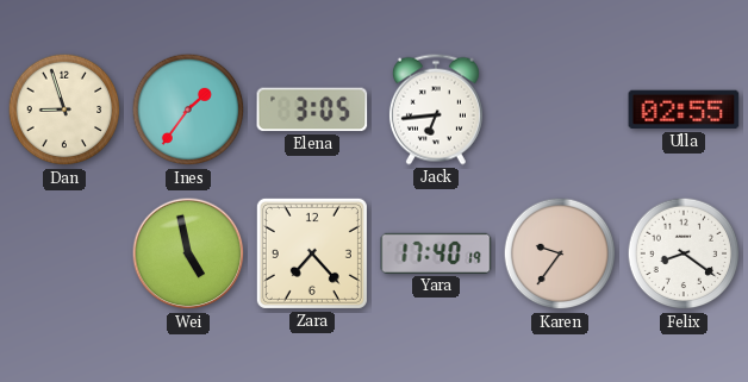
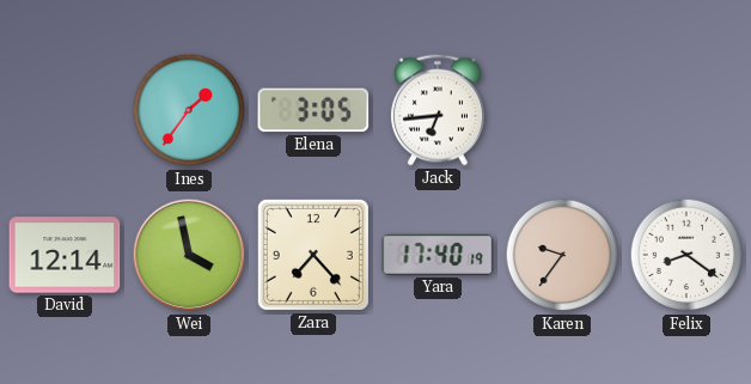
Dan: 8:57 -> none
Ulla: 02:55 -> none
David: none -> 12:14
Wei: 4:58 -> 3:58
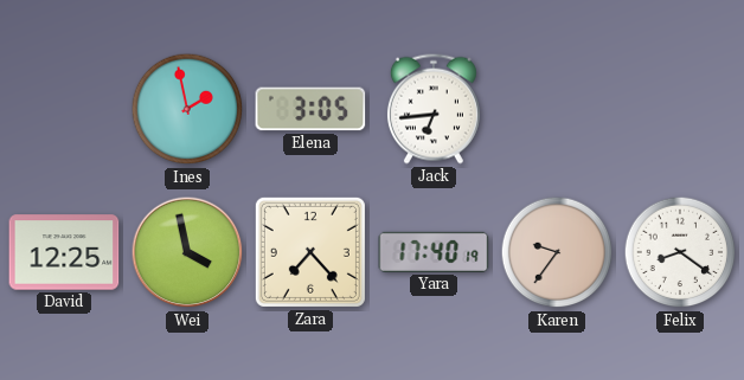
Ines: 1:36 -> 1:58
David: 12:14 -> 12:25
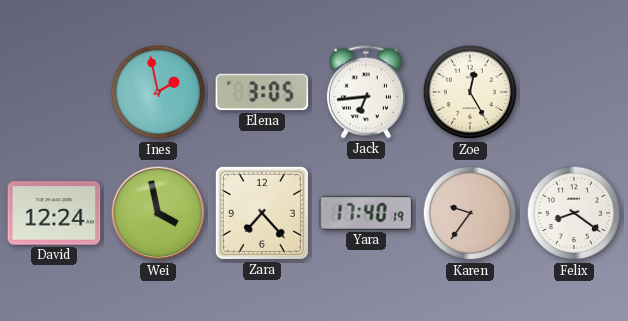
Zoe: none -> 12:25
David: 12:25 -> 12:24
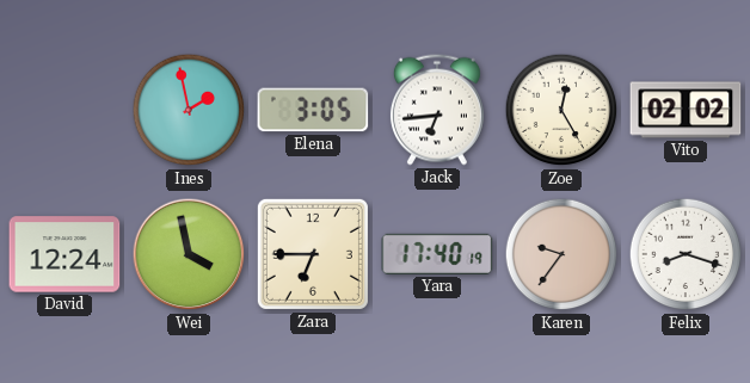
Vito: none -> 02:02
Zara: 7:23 -> 6:45
Felix: 8:21 -> 8:18
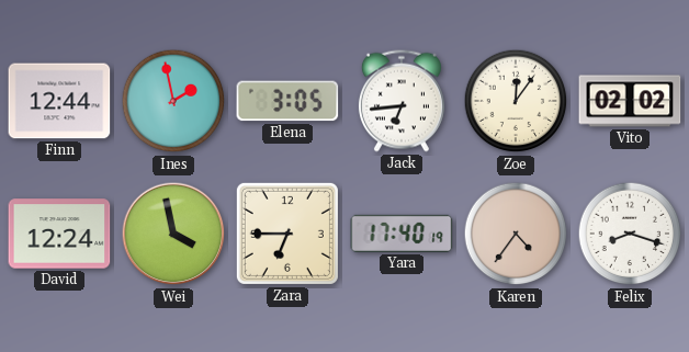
Finn: none -> 12:44
Zoe: 12:25 -> 12:06
Karen: 9:36 -> 4:36
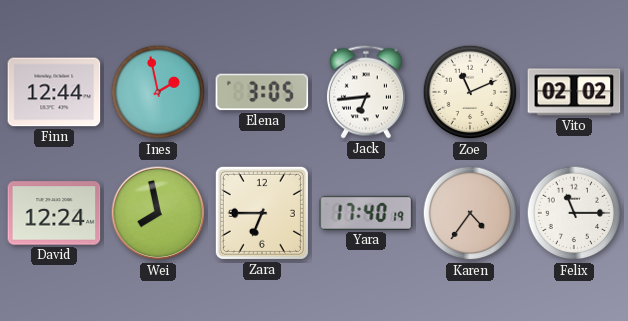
Zoe: 12:06 -> 11:11
Wei: 3:58 -> 7:58
Felix: 8:18 -> 11:15
